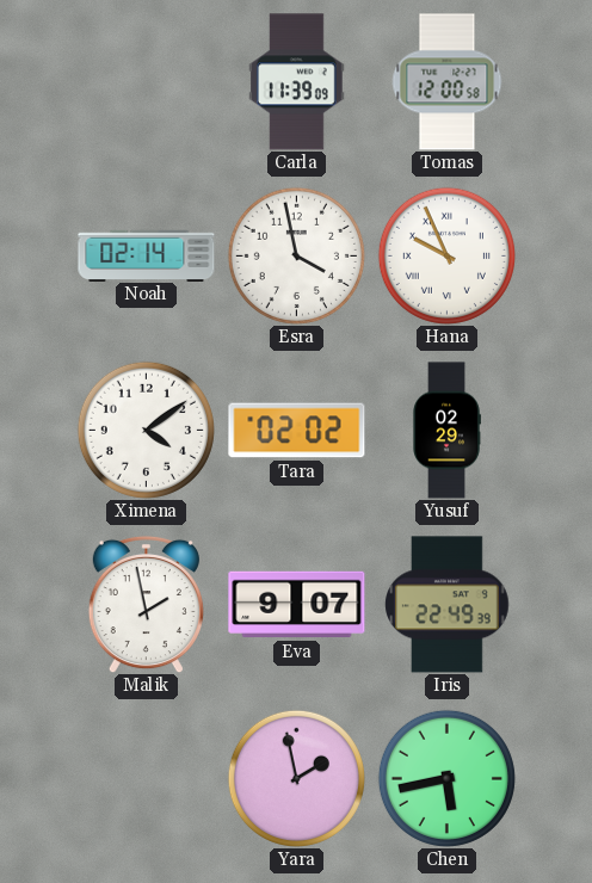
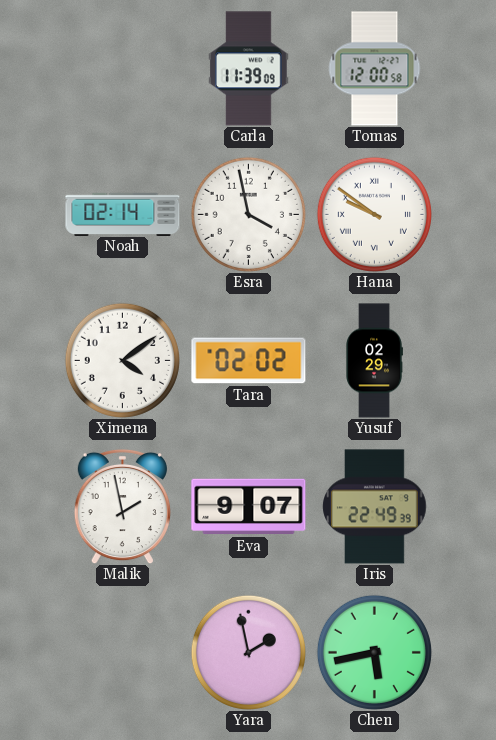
Hana: 9:56 -> 9:51
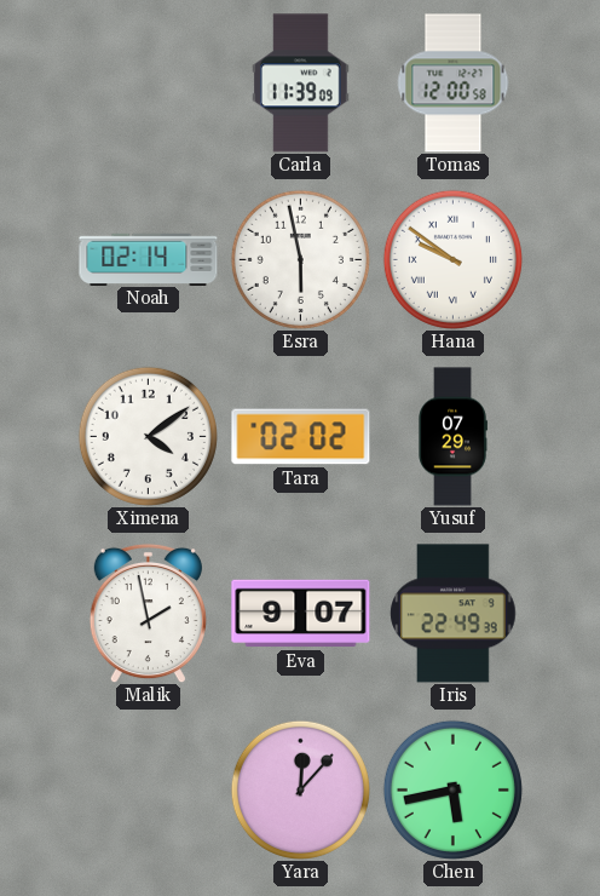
Esra: 3:58 -> 5:58
Yusuf: 02:29 -> 07:29
Yara: 1:58 -> 12:07
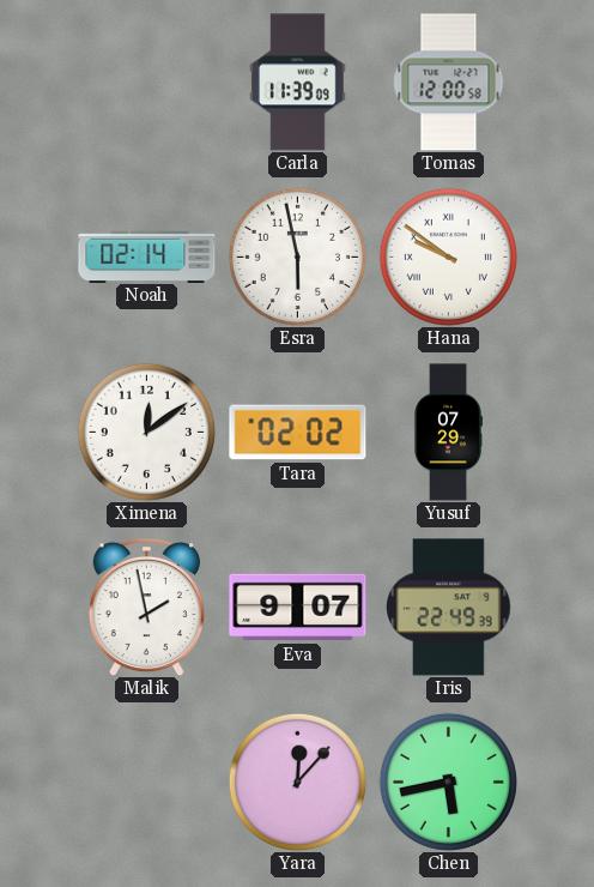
Ximena: 4:09 -> 12:09
